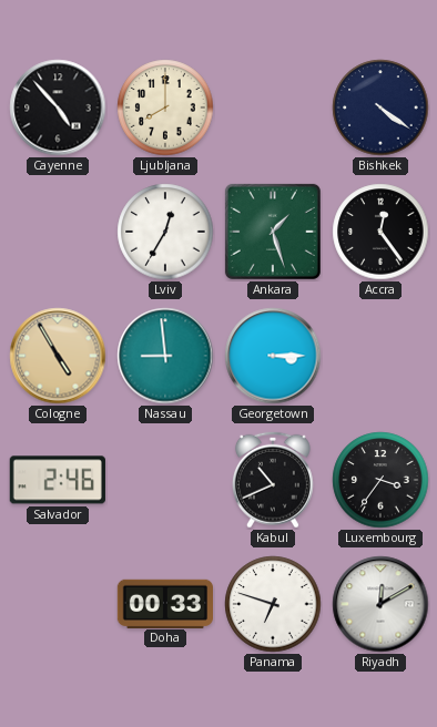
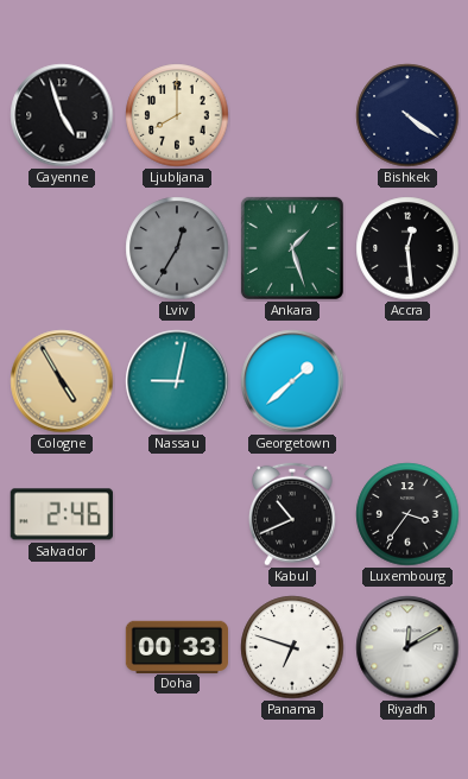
Cayenne: 4:53 -> 4:57
Lviv dial: white -> grey
Accra: 12:24 -> 12:29
Nassau: 8:59 -> 9:02
Georgetown: 3:15 -> 1:38
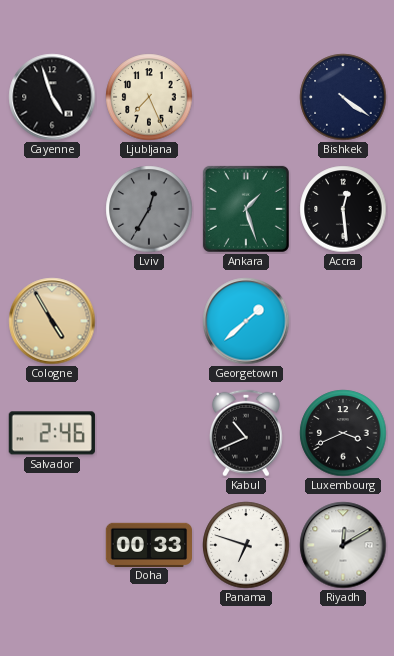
Ljubljana: 8:00 -> 7:26
Nassau: 9:02 -> none
Luxembourg: 3:36 -> 3:41
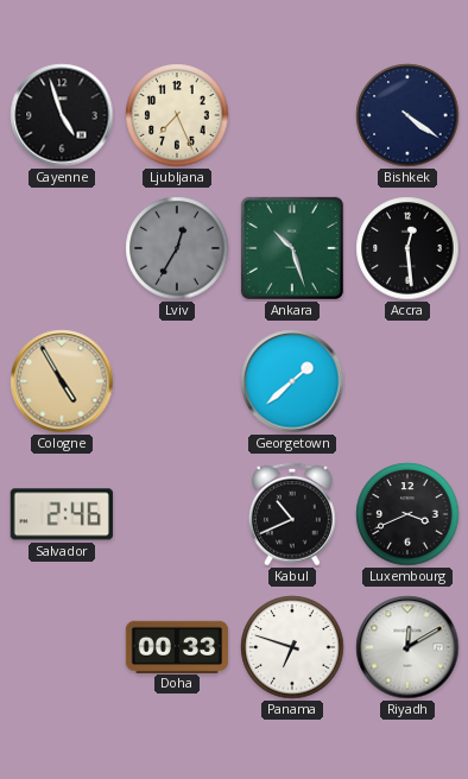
Ankara: 1:27 -> 10:27
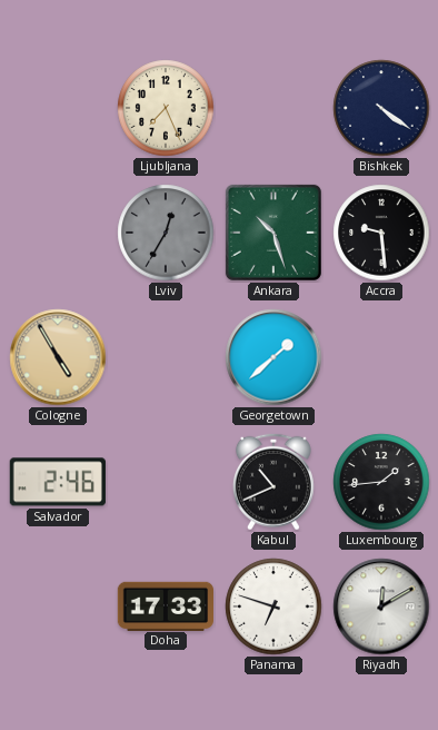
Cayenne: 4:57 -> none
Accra: 12:29 -> 9:29
Luxembourg: 3:41 -> 1:44
Doha: 00:33 -> 17:33
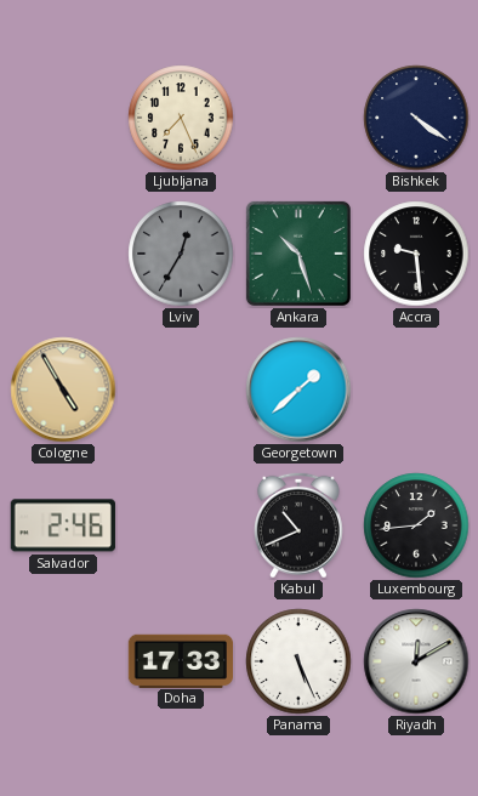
Panama: 6:48 -> 5:26
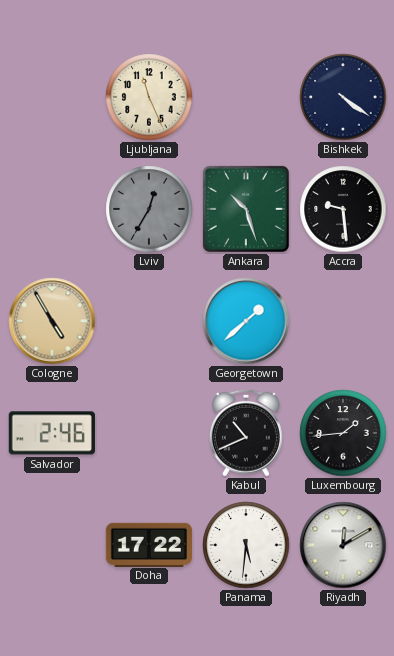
Ljubljana: 7:26 -> 11:26
Doha: 17:33 -> 17:22
Panama: 5:26 -> 5:31
